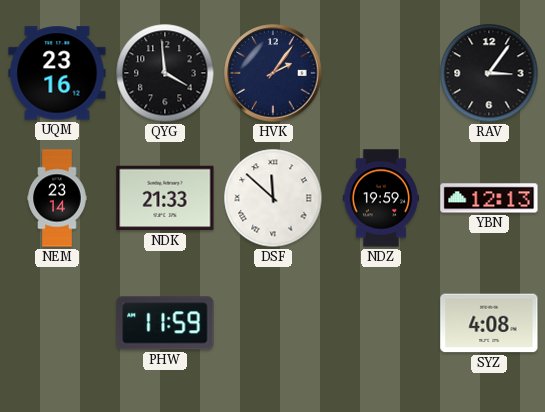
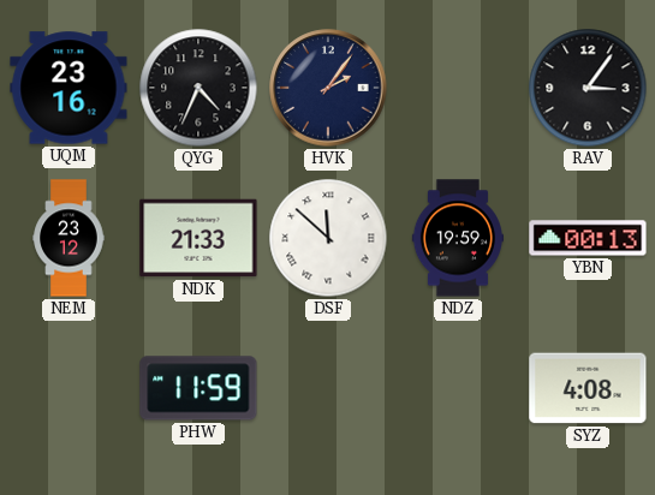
QYG: 3:59 -> 4:34
NEM: 23:14 -> 23:12
YBN: 12:13 -> 00:13
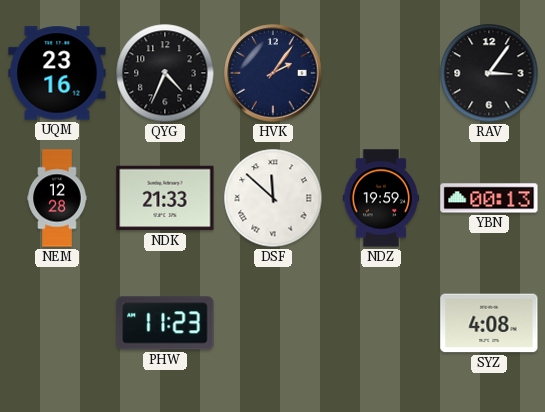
NEM: 23:12 -> 12:28
PHW: 11:59 -> 11:23
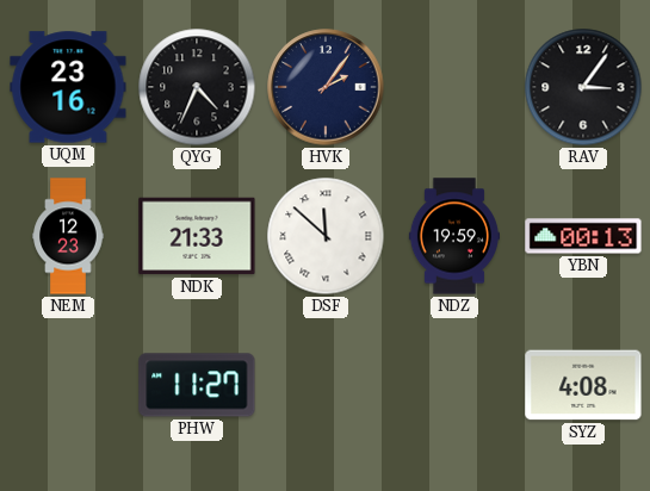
NEM: 12:28 -> 12:23
PHW: 11:23 -> 11:27
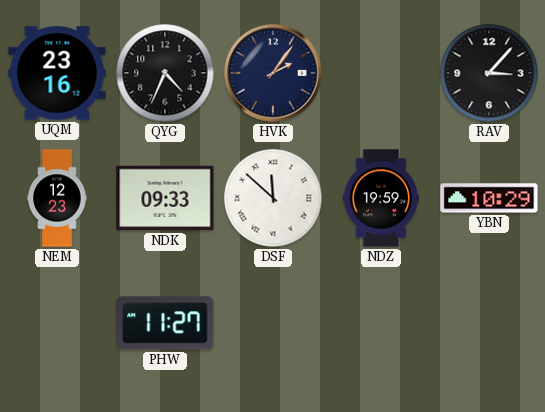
RAV: 3:06 -> 3:07
NDK: 21:33 -> 09:33
YBN: 00:13 -> 10:29
SYZ: 4:08 -> none
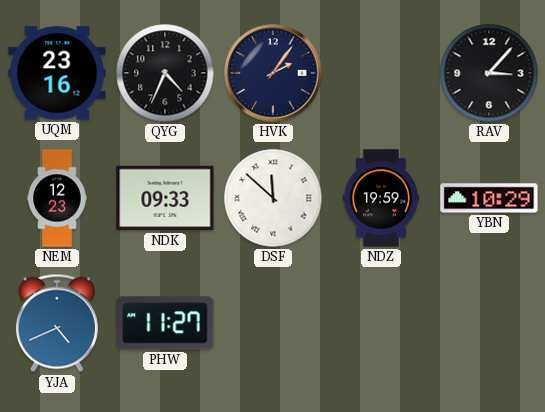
YJA: none -> 4:41
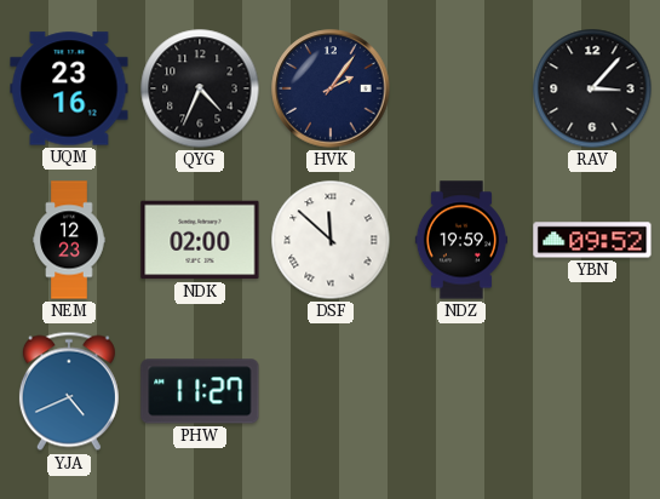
NDK: 09:33 -> 02:00
YBN: 10:29 -> 09:52
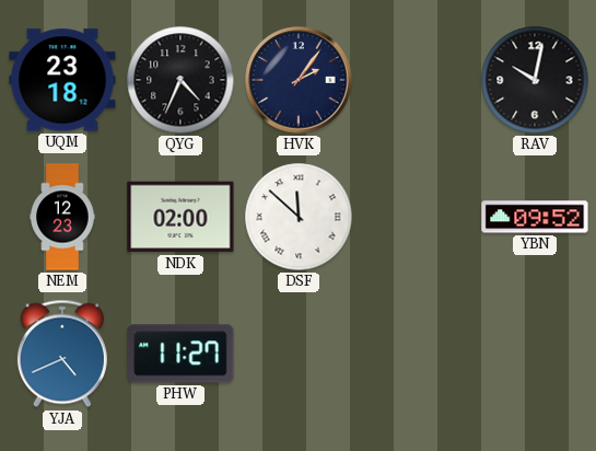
UQM: 23:16 -> 23:18
RAV: 3:07 -> 10:02
NDZ: 19:59 -> none
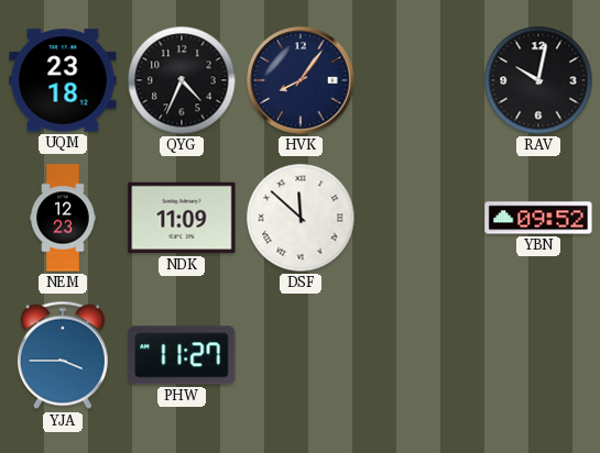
HVK: 2:06 -> 8:06
NDK: 02:00 -> 11:09
YJA: 4:41 -> 3:45
